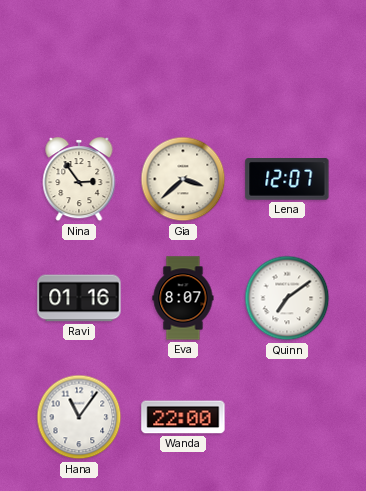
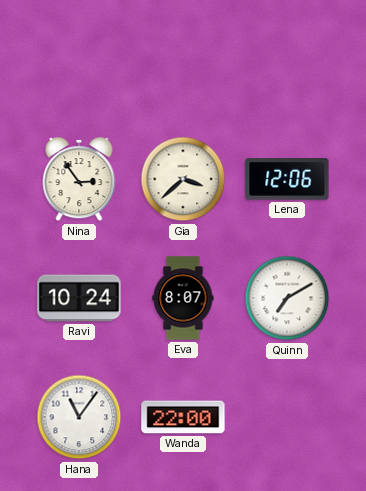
Lena: 12:07 -> 12:06
Ravi: 01:16 -> 10:24
Quinn: 7:09 -> 7:10
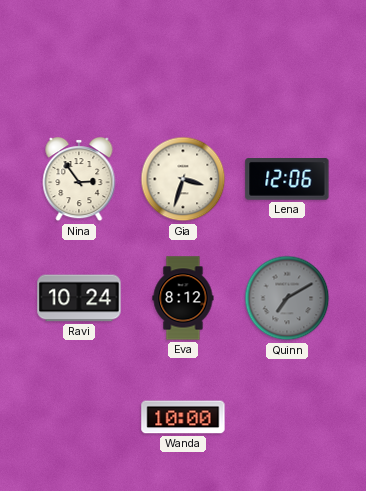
Gia: 3:38 -> 3:33
Eva: 8:07 -> 8:12
Quinn dial: white -> grey
Hana: 11:06 -> none
Wanda: 22:00 -> 10:00
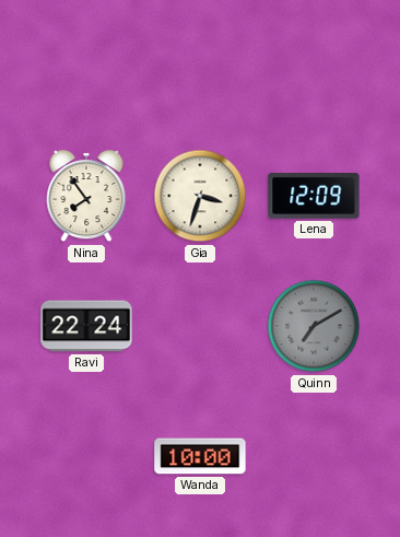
Nina: 2:54 -> 7:54
Lena: 12:06 -> 12:09
Ravi: 10:24 -> 22:24
Eva: 8:12 -> none
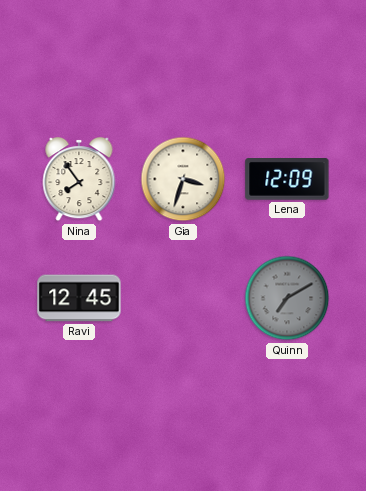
Ravi: 22:24 -> 12:45
Wanda: 10:00 -> none
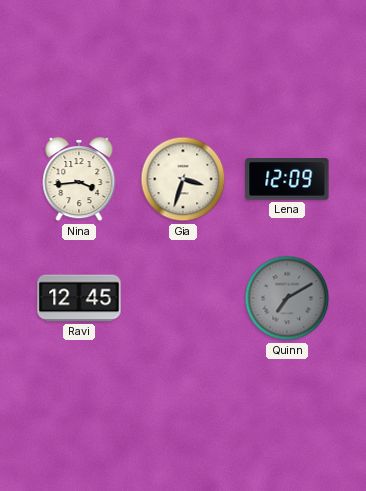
Nina: 7:54 -> 3:44
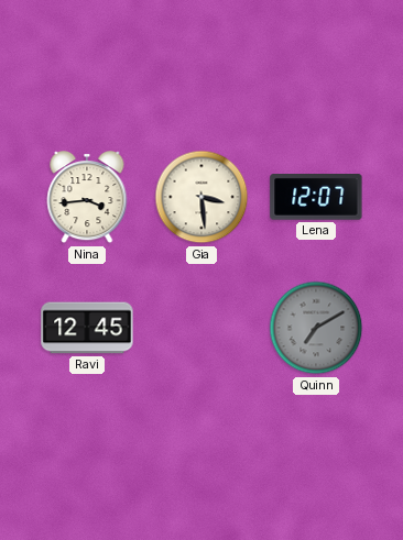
Gia: 3:33 -> 3:29
Lena: 12:09 -> 12:07
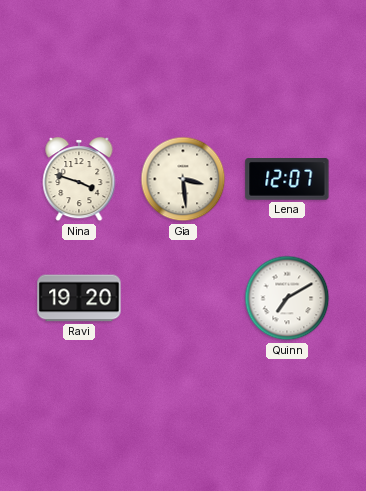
Nina: 3:44 -> 3:48
Ravi: 12:45 -> 19:20
Quinn dial: grey -> white
